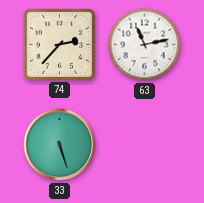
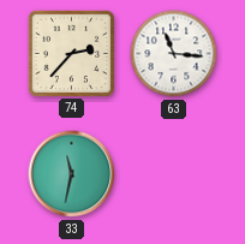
63: 11:13 -> 11:16
33: 5:27 -> 11:32
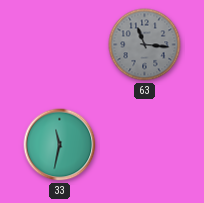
74: 2:37 -> none
63 dial: white -> grey
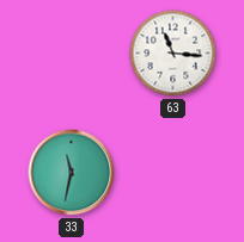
63 dial: grey -> white
